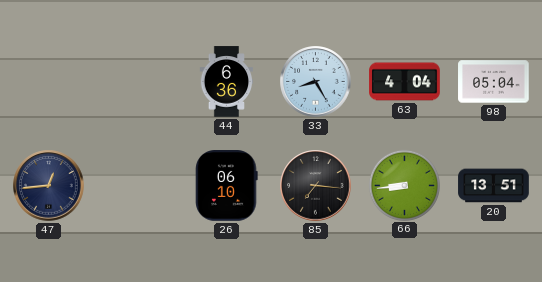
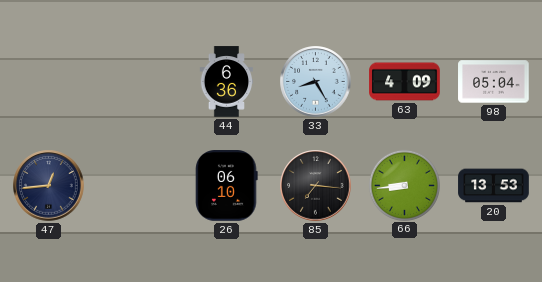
63: 4:04 -> 4:09
20: 13:51 -> 13:53
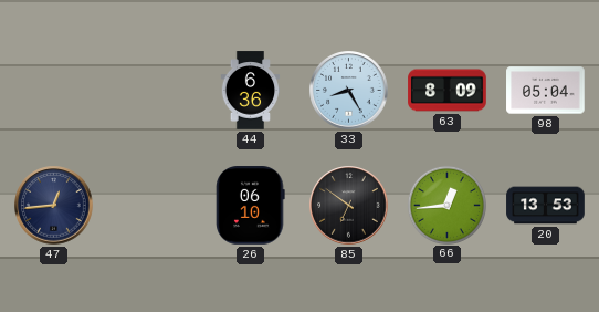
63: 4:09 -> 8:09
85: 7:16 -> 6:51
66: 8:44 -> 12:44
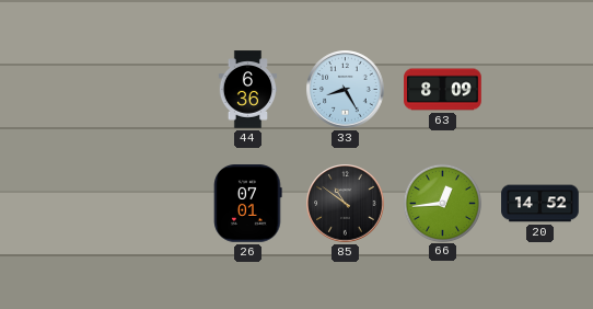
98: 05:04 -> none
47: 12:44 -> none
26: 06:10 -> 07:01
85: 6:51 -> 10:51
20: 13:53 -> 14:52
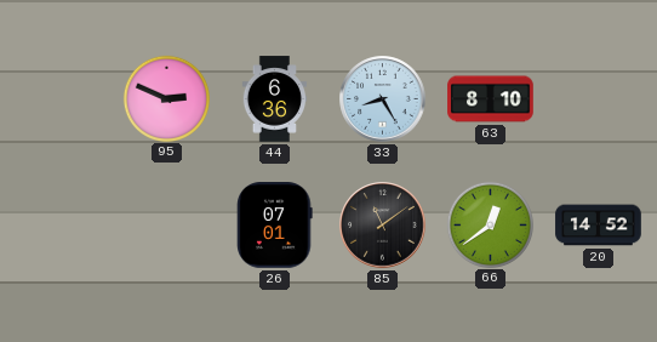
95: none -> 2:49
63: 8:09 -> 8:10
85: 10:51 -> 11:09
66: 12:44 -> 12:39
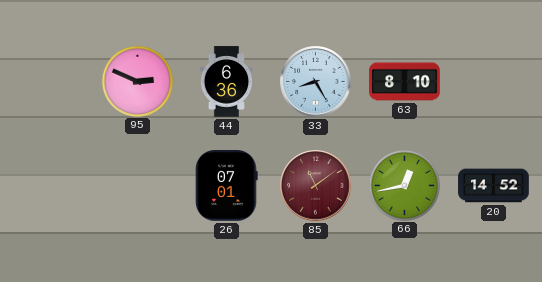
85 dial: black -> burgundy
66: 12:39 -> 12:43
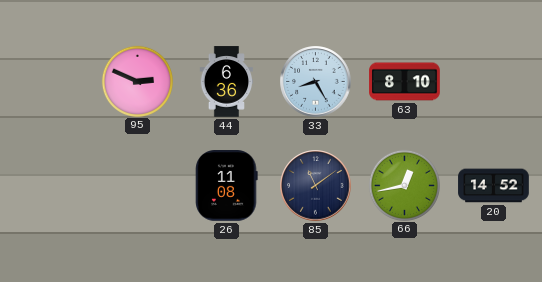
26: 07:01 -> 11:08
85 dial: burgundy -> navy
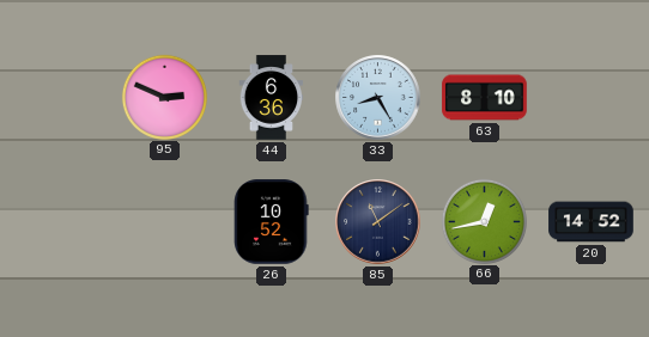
26: 11:08 -> 10:52
